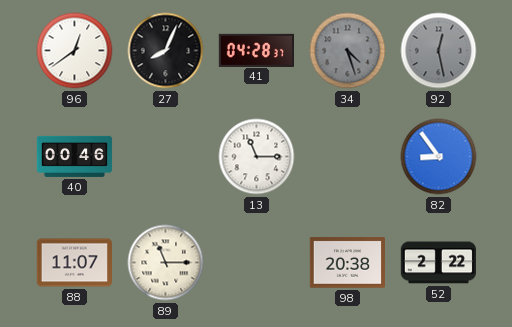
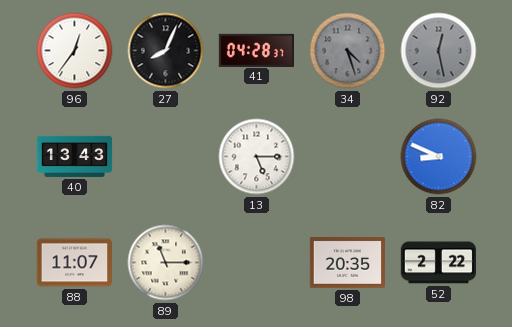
96: 12:39 -> 12:36
40: 00:46 -> 13:43
13: 11:15 -> 5:15
82: 8:54 -> 8:49
98: 20:38 -> 20:35
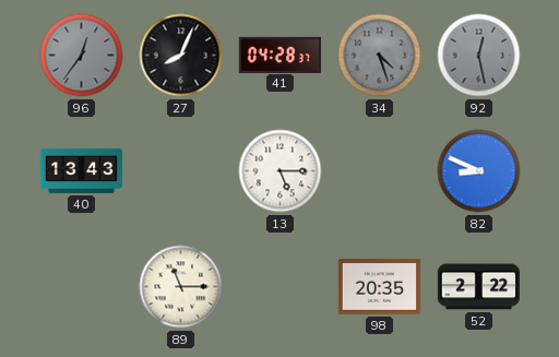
96 dial: white -> grey
88: 11:07 -> none
